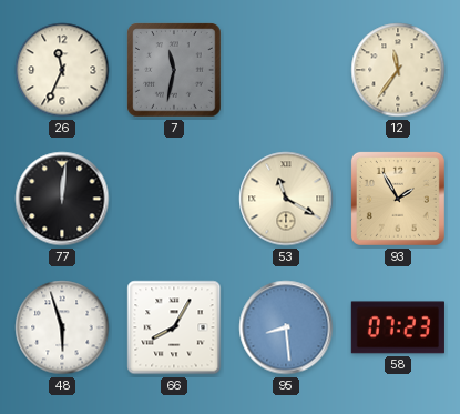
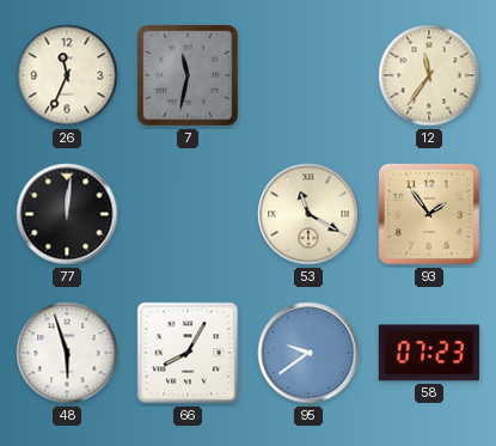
93: 1:55 -> 1:54
95: 8:29 -> 9:39
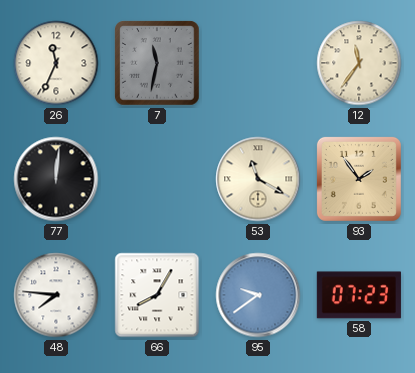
48: 5:57 -> 7:46
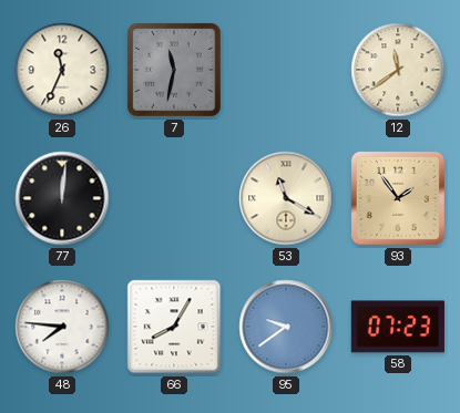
12: 11:36 -> 11:39
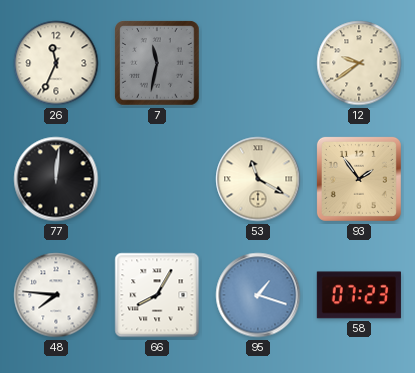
12: 11:39 -> 9:39
95: 9:39 -> 1:18
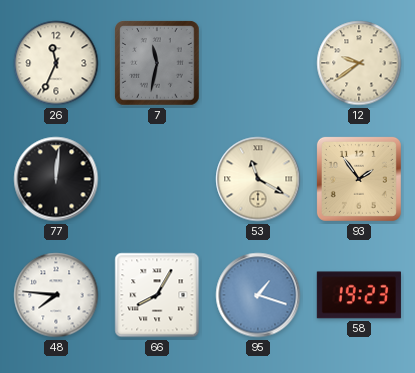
58: 07:23 -> 19:23
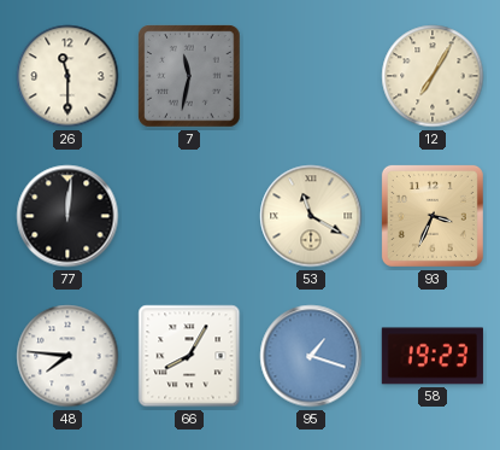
26: 11:34 -> 11:30
12: 9:39 -> 7:05
93: 1:54 -> 3:34
